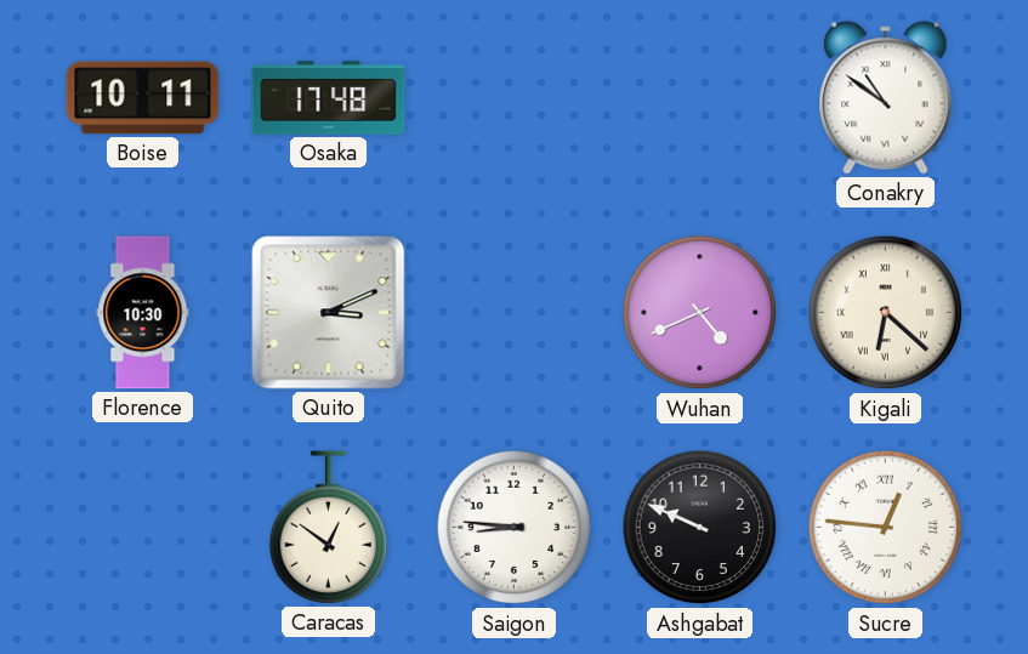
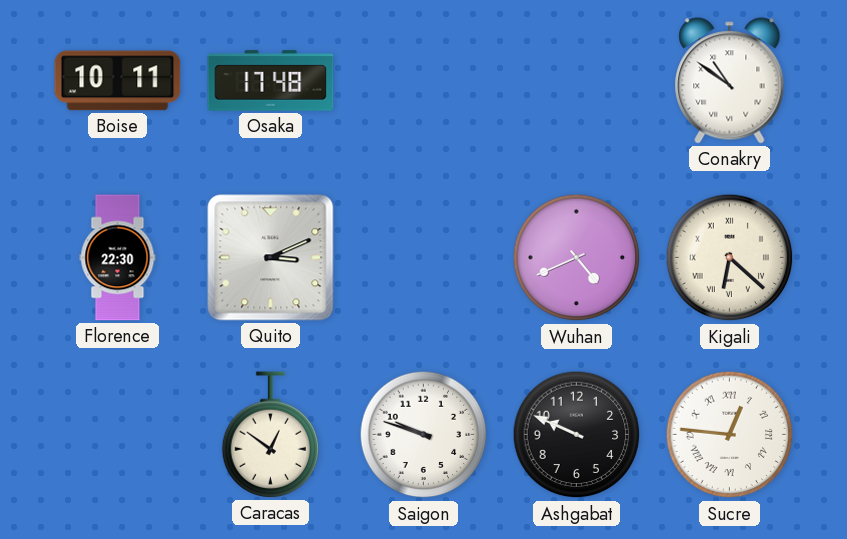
Florence: 10:30 -> 22:30
Saigon: 8:46 -> 9:48
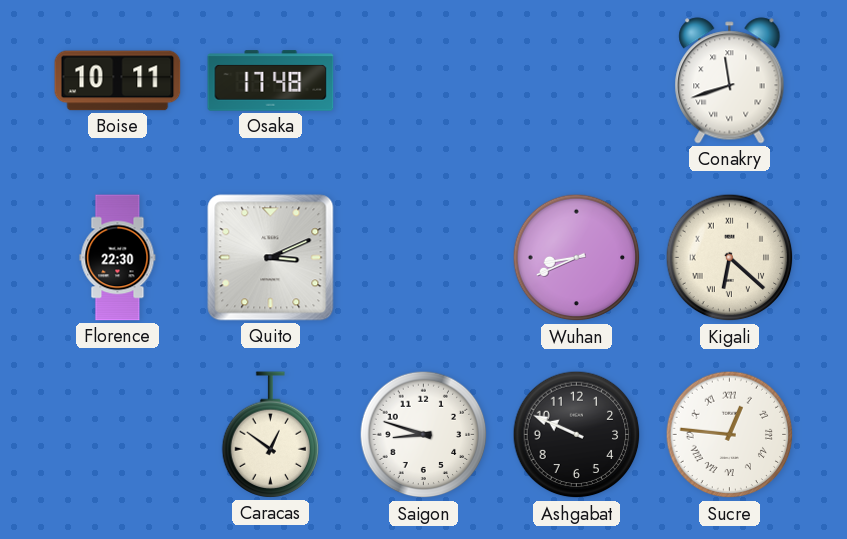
Conakry: 10:51 -> 11:42
Wuhan: 4:41 -> 8:41
Saigon: 9:48 -> 8:48
